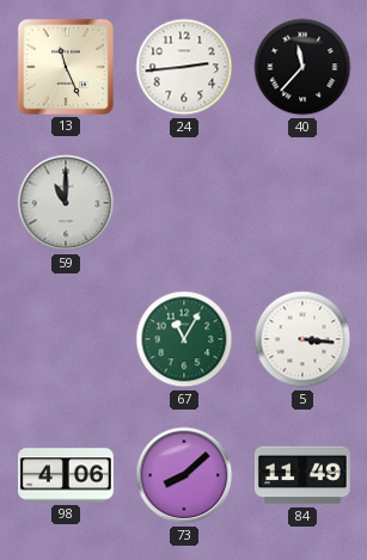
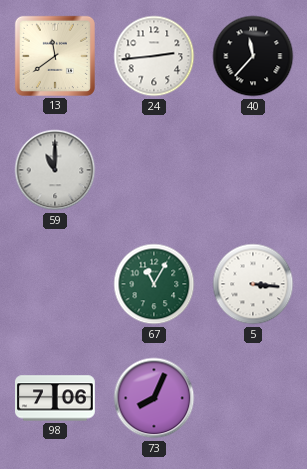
13: 11:26 -> 11:39
98: 4:06 -> 7:06
73: 8:08 -> 8:04
84: 11:49 -> none
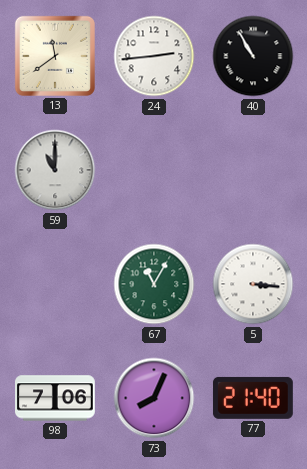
40: 11:37 -> 10:55
77: none -> 21:40
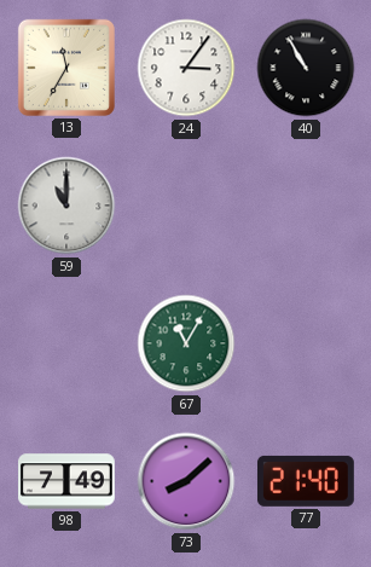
13: 11:39 -> 11:35
24: 2:44 -> 3:06
5: 3:16 -> none
98: 7:06 -> 7:49
73: 8:04 -> 8:08
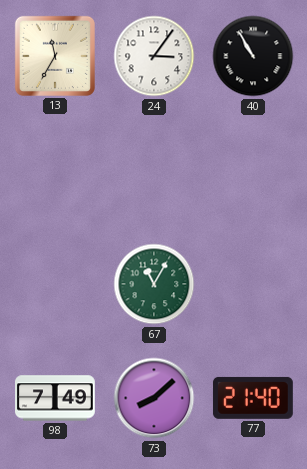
59: 11:00 -> none
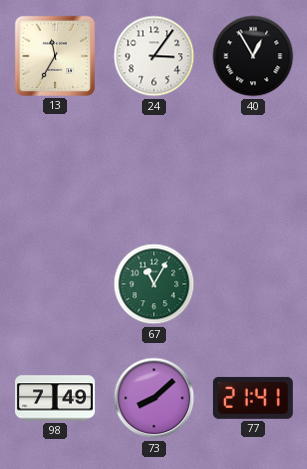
40: 10:55 -> 12:55
77: 21:40 -> 21:41
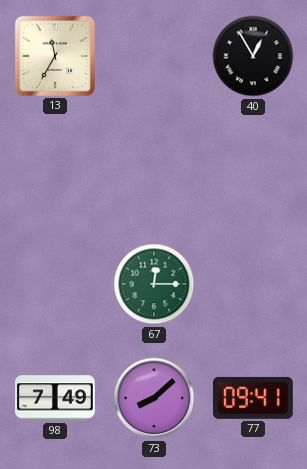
24: 3:06 -> none
67: 11:05 -> 12:15
77: 21:41 -> 09:41
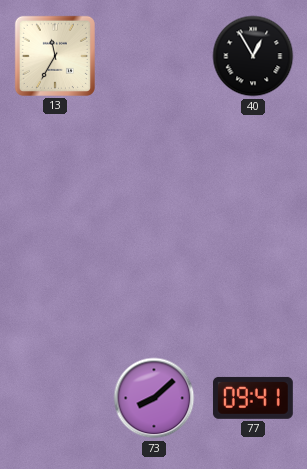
67: 12:15 -> none
98: 7:49 -> none
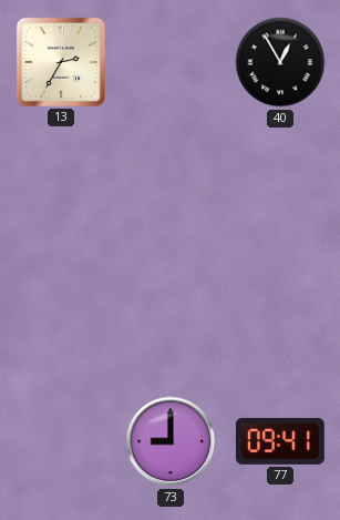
13: 11:35 -> 2:35
73: 8:08 -> 9:00
